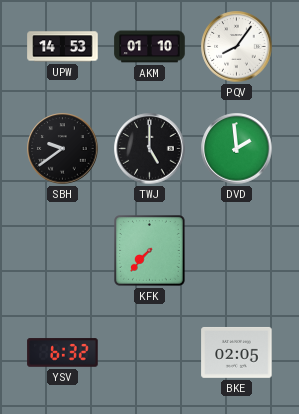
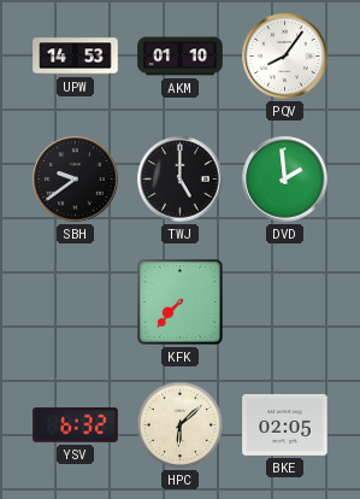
HPC: none -> 6:08
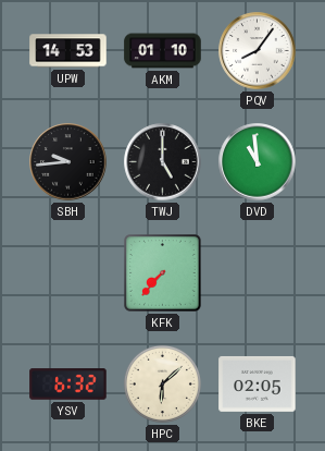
SBH: 9:39 -> 9:44
DVD: 1:59 -> 10:59
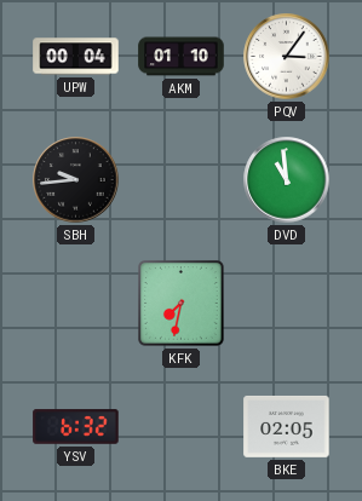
UPW: 14:53 -> 00:04
PQV: 8:06 -> 3:06
TWJ: 5:00 -> none
KFK: 7:37 -> 7:32
HPC: 6:08 -> none
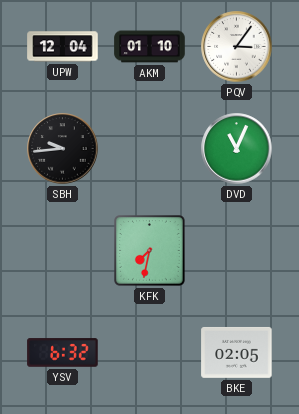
UPW: 00:04 -> 12:04
DVD: 10:59 -> 11:04
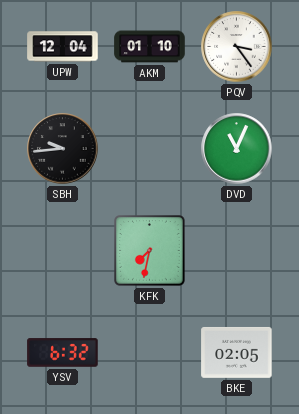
PQV: 3:06 -> 3:24
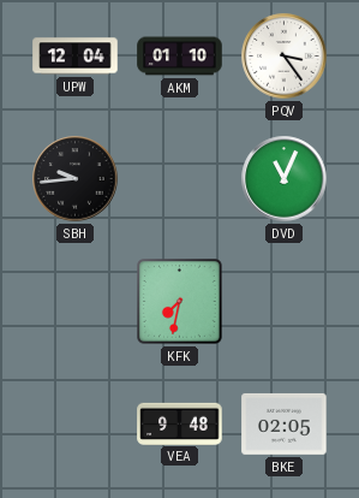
YSV: 6:32 -> none
VEA: none -> 9:48
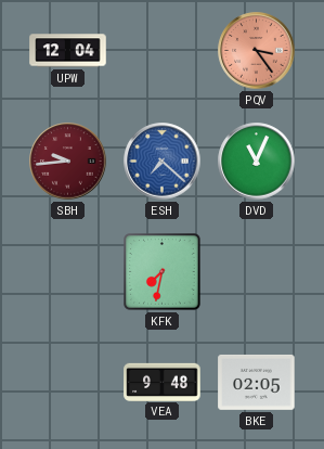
AKM: 01:10 -> none
PQV dial: white -> salmon
SBH dial: black -> burgundy
ESH: none -> 7:22
